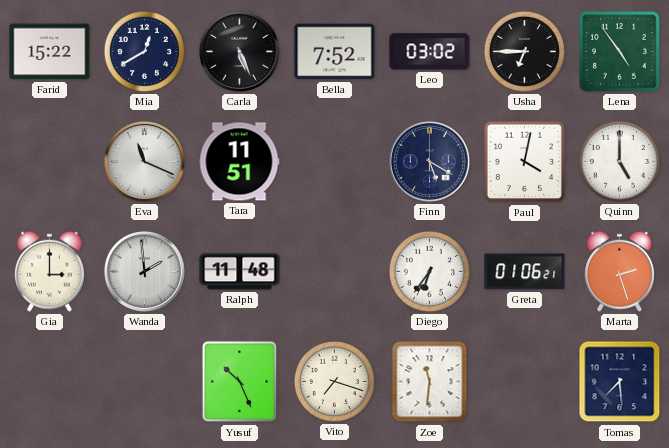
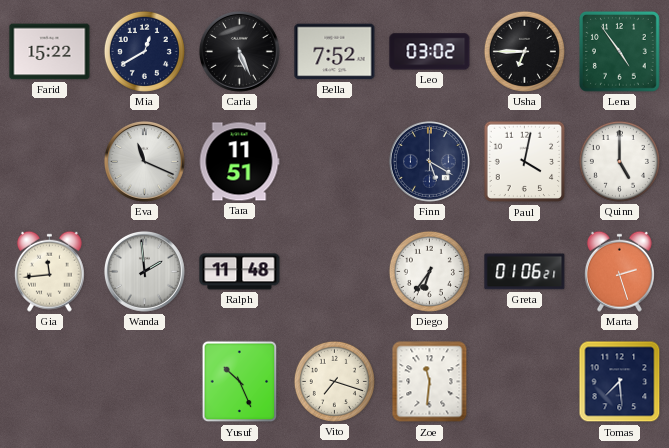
Gia: 3:00 -> 11:44
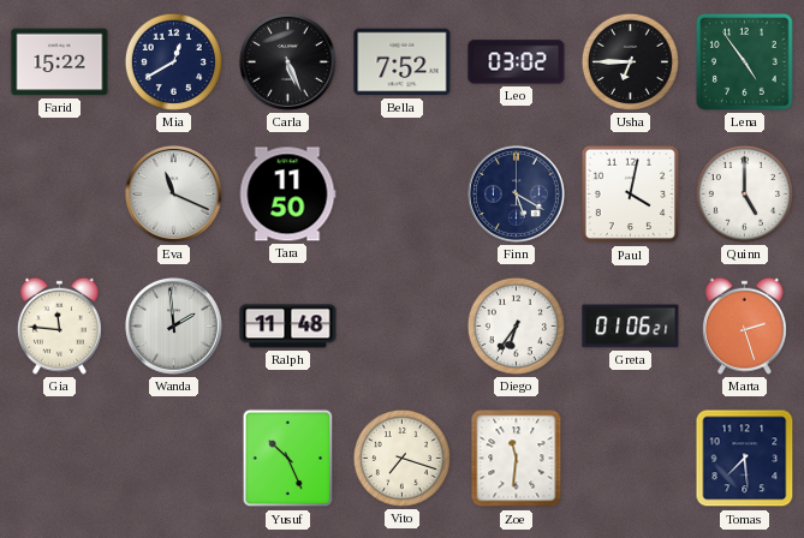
Tara: 11:51 -> 11:50
Gia: 11:44 -> 11:46
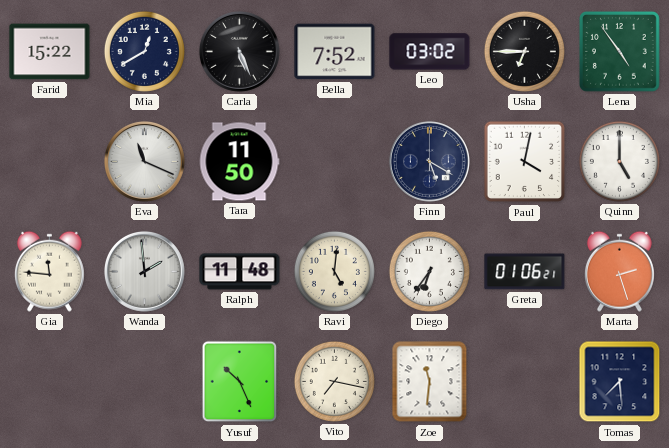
Ravi: none -> 5:01
Vito: 7:18 -> 7:17
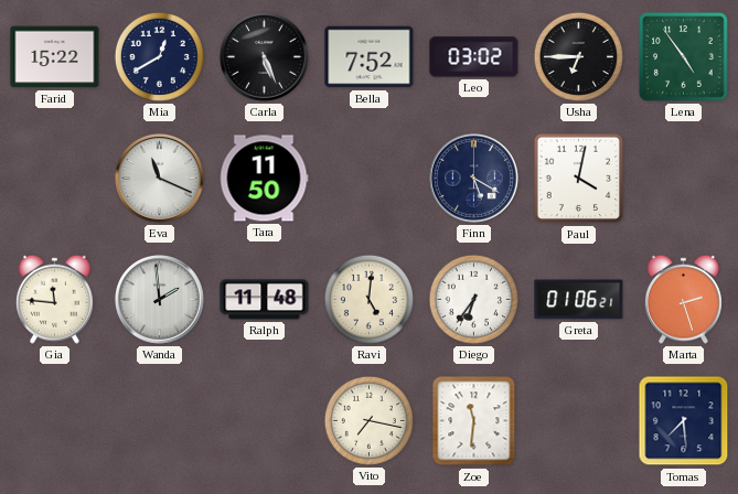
Quinn: 5:00 -> none
Yusuf: 10:26 -> none
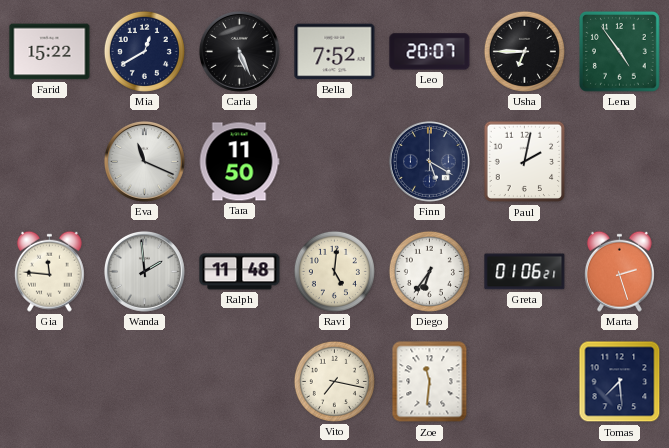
Leo: 03:02 -> 20:07
Paul: 4:02 -> 2:02
